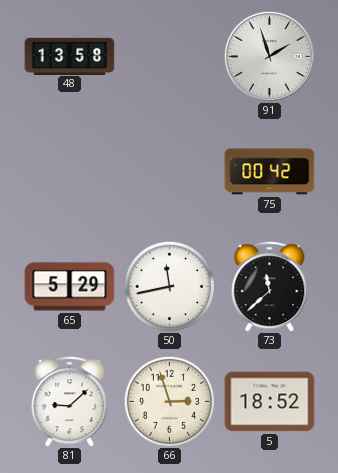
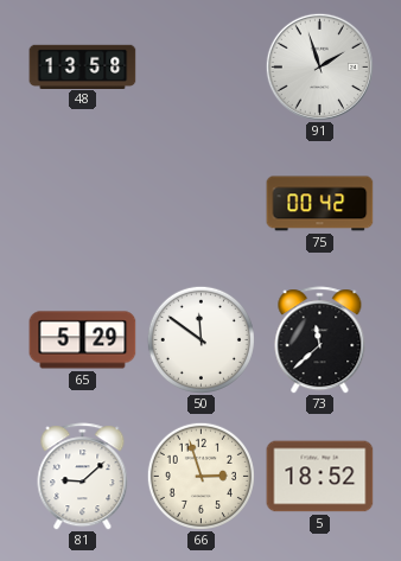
50: 11:43 -> 11:51
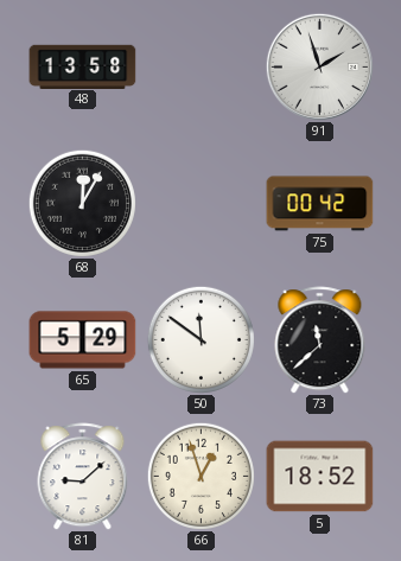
68: none -> 12:05
66: 2:57 -> 12:57
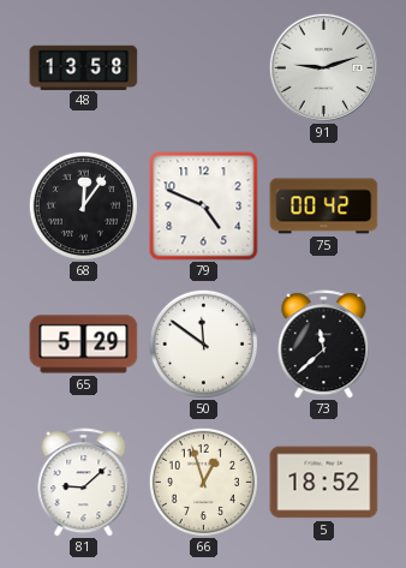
91: 1:57 -> 9:12
68: 12:05 -> 12:06
79: none -> 4:49
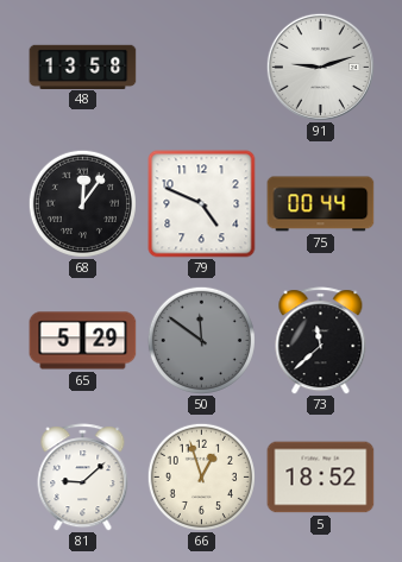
75: 00:42 -> 00:44
50 dial: white -> grey
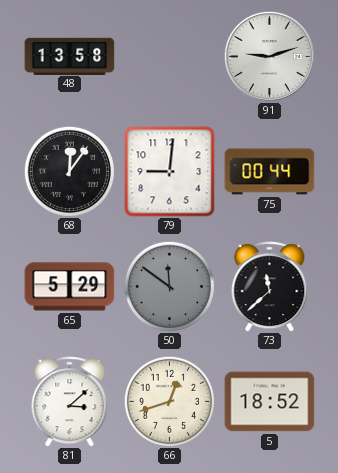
79: 4:49 -> 9:01
81: 9:08 -> 3:08
66: 12:57 -> 12:42
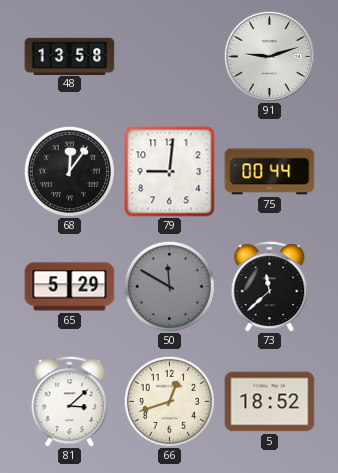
50: 11:51 -> 11:50
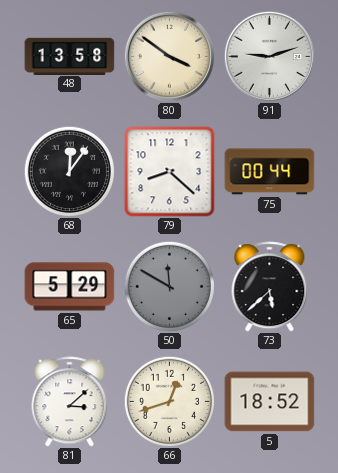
80: none -> 3:51
79: 9:01 -> 8:22
73: 11:38 -> 5:38
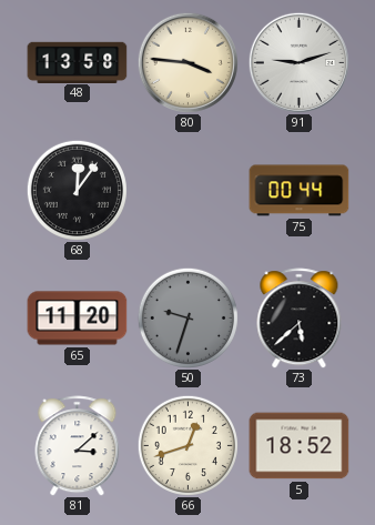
80: 3:51 -> 3:46
79: 8:22 -> none
65: 5:29 -> 11:20
50: 11:50 -> 9:33
